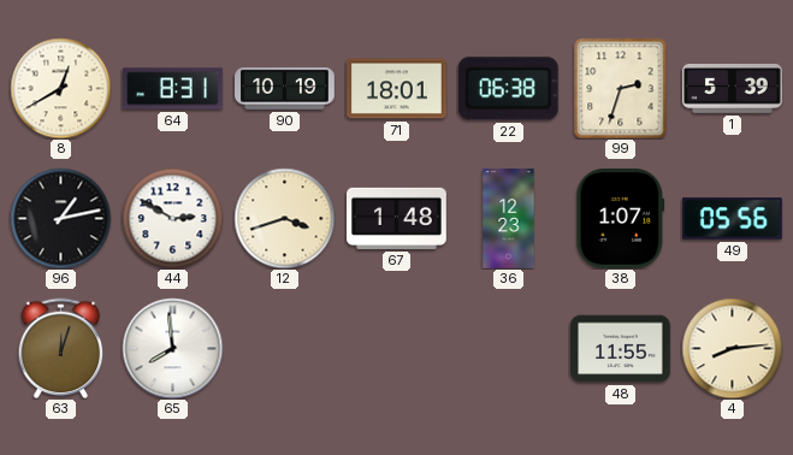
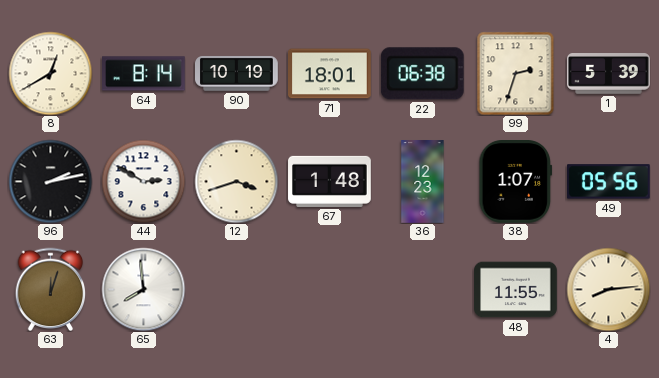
64: 8:31 -> 8:14
96: 1:13 -> 2:13
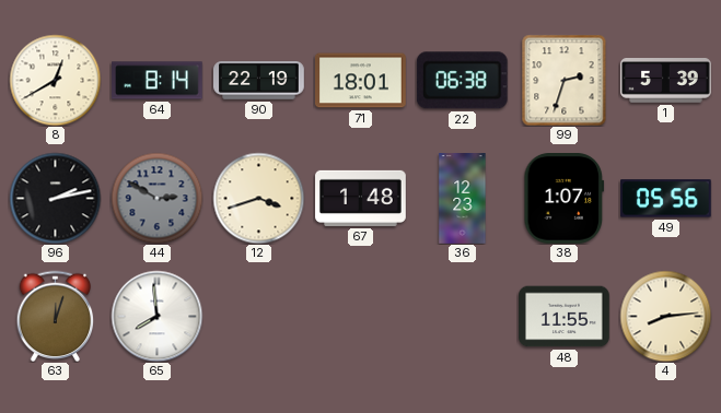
90: 10:19 -> 22:19
44 dial: white -> grey
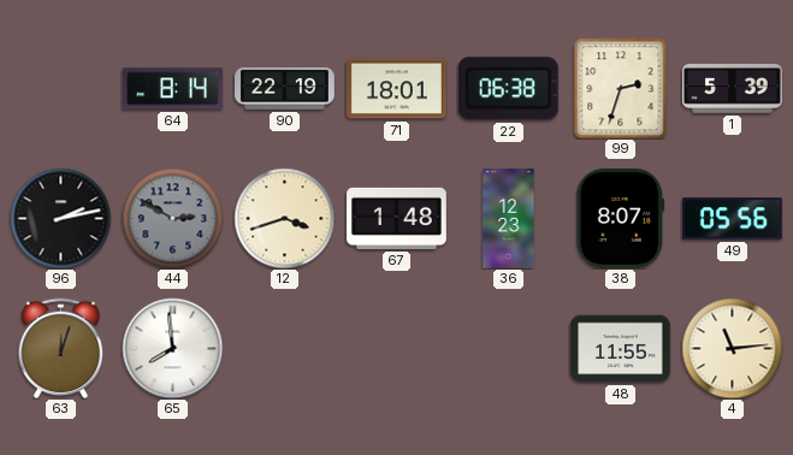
8: 12:40 -> none
38: 1:07 -> 8:07
4: 8:14 -> 11:14
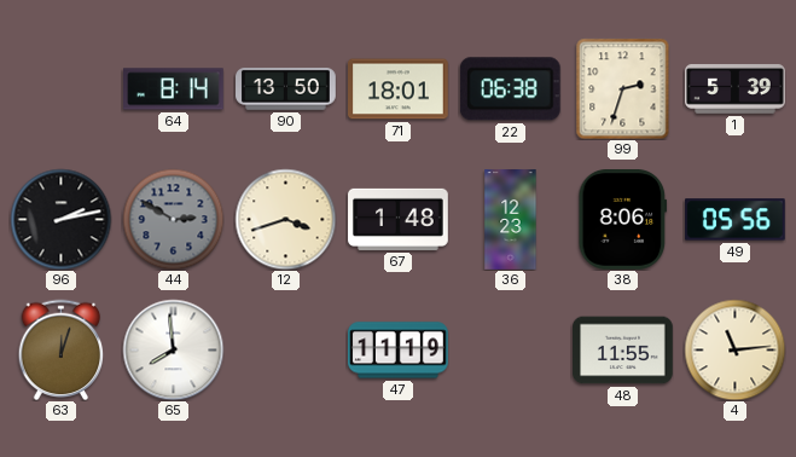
90: 22:19 -> 13:50
38: 8:07 -> 8:06
47: none -> 11:19
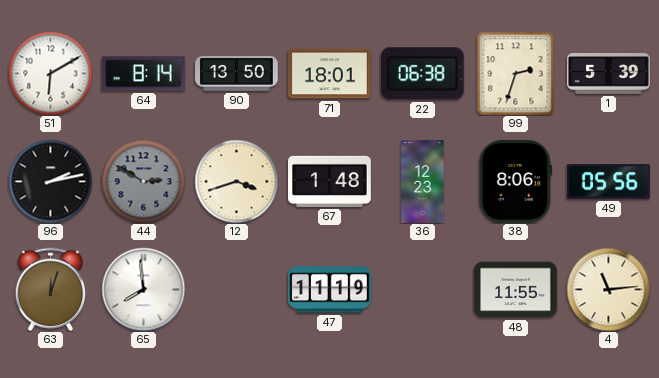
51: none -> 6:10
